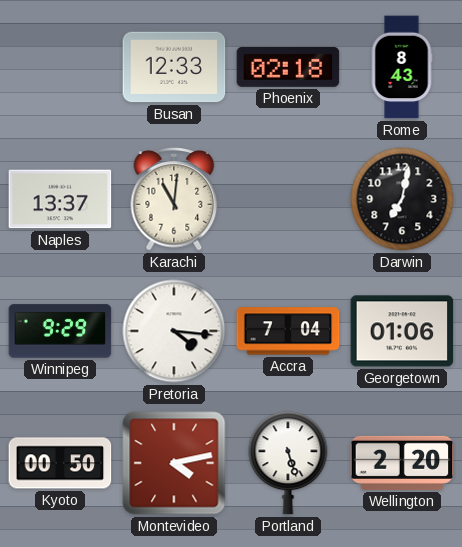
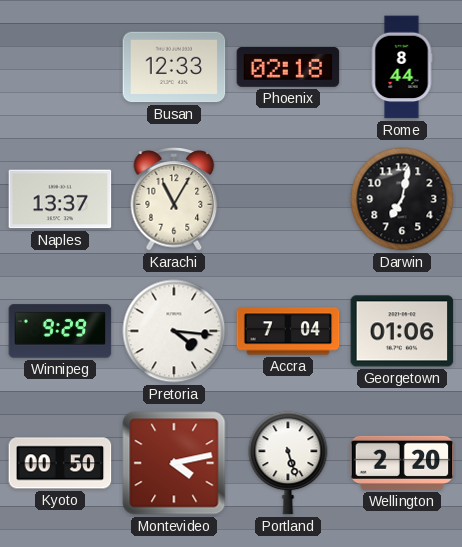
Rome: 8:43 -> 8:44
Karachi: 11:01 -> 11:05
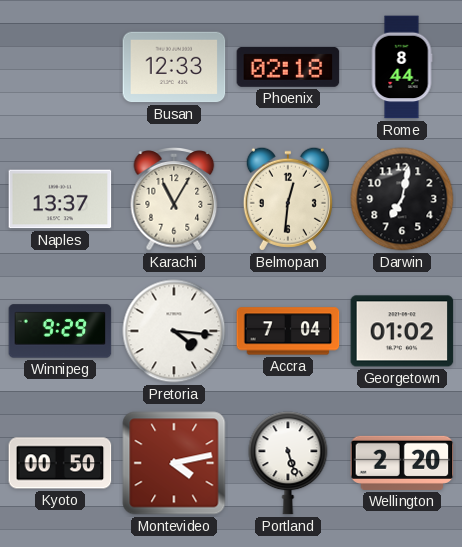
Belmopan: none -> 12:31
Georgetown: 01:06 -> 01:02
